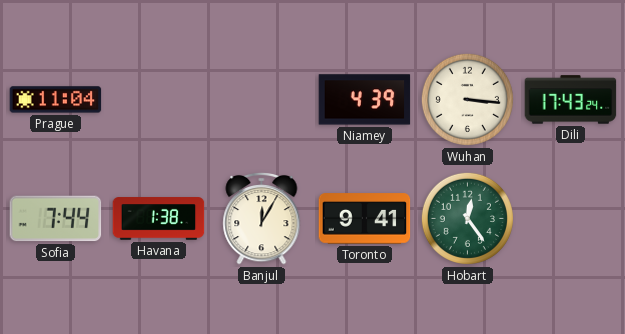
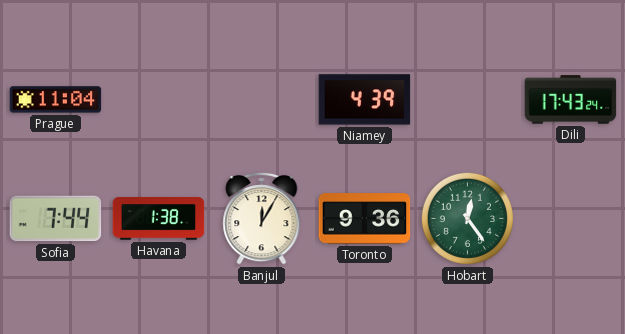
Wuhan: 3:16 -> none
Toronto: 9:41 -> 9:36
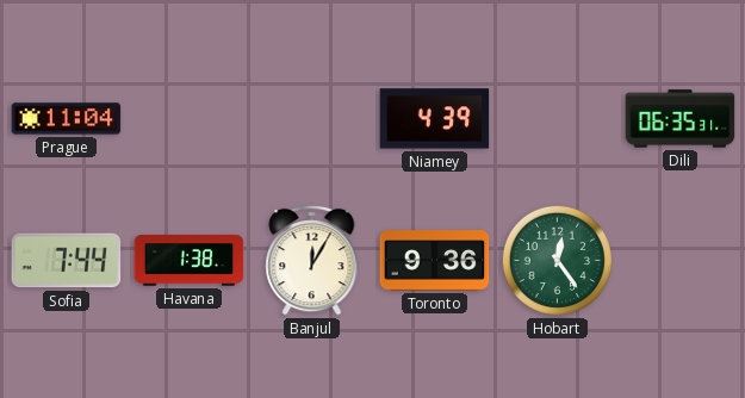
Dili: 17:43 -> 06:35
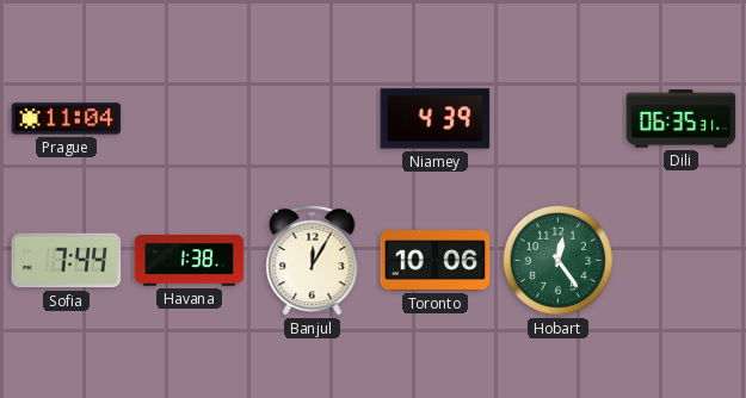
Toronto: 9:36 -> 10:06
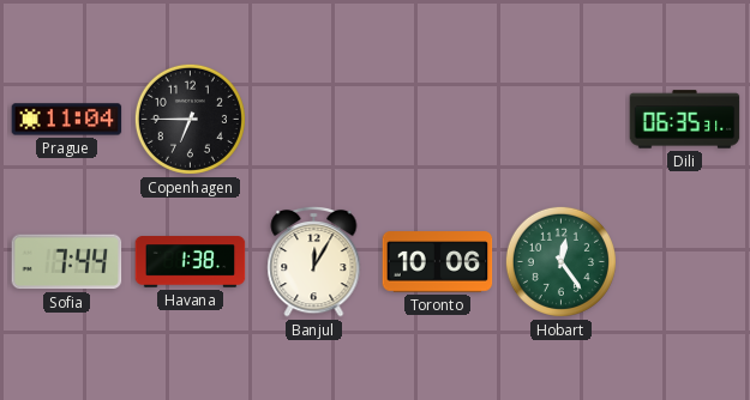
Copenhagen: none -> 6:45
Niamey: 4:39 -> none
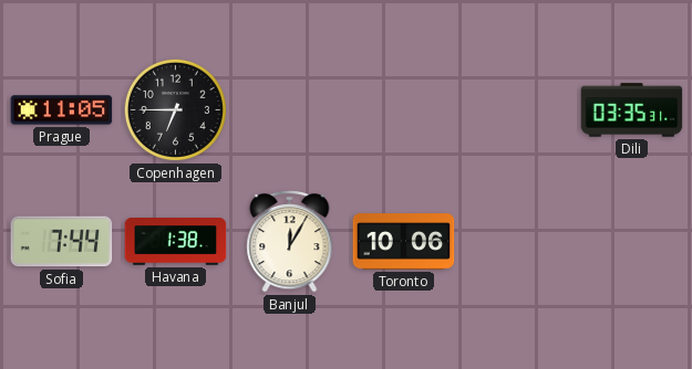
Prague: 11:04 -> 11:05
Dili: 06:35 -> 03:35
Hobart: 12:24 -> none
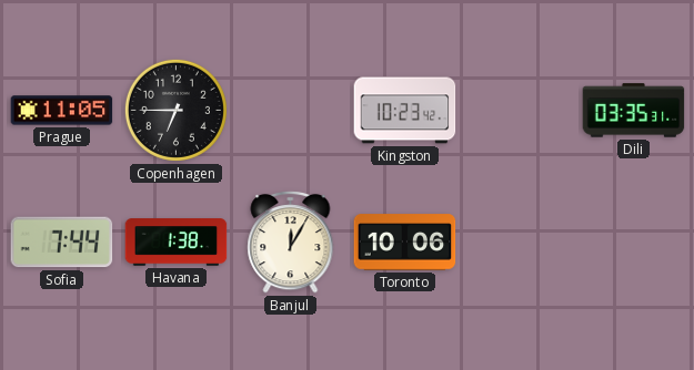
Kingston: none -> 10:23
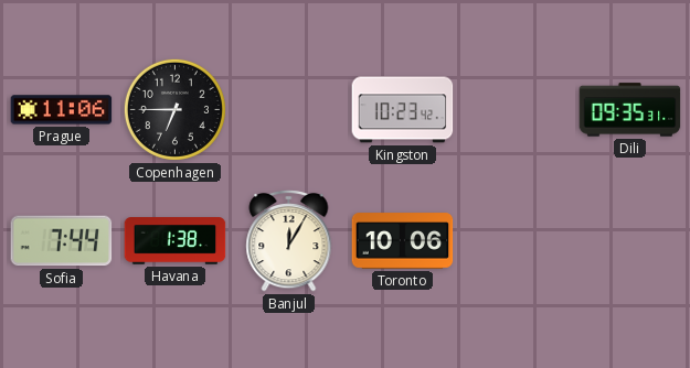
Prague: 11:05 -> 11:06
Dili: 03:35 -> 09:35
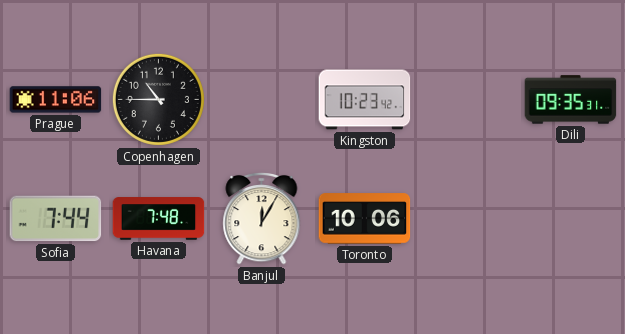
Copenhagen: 6:45 -> 10:45
Havana: 1:38 -> 7:48
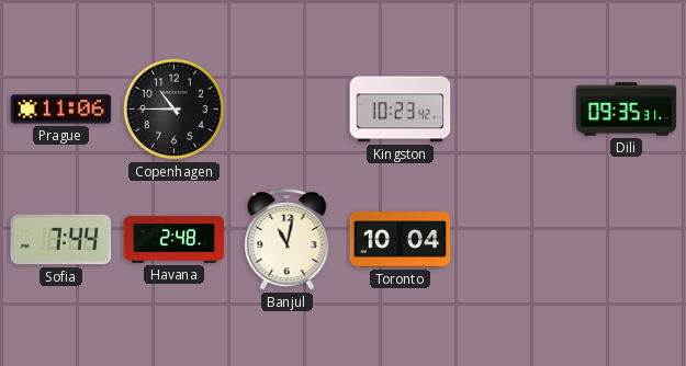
Havana: 7:48 -> 2:48
Banjul: 12:05 -> 11:02
Toronto: 10:06 -> 10:04
